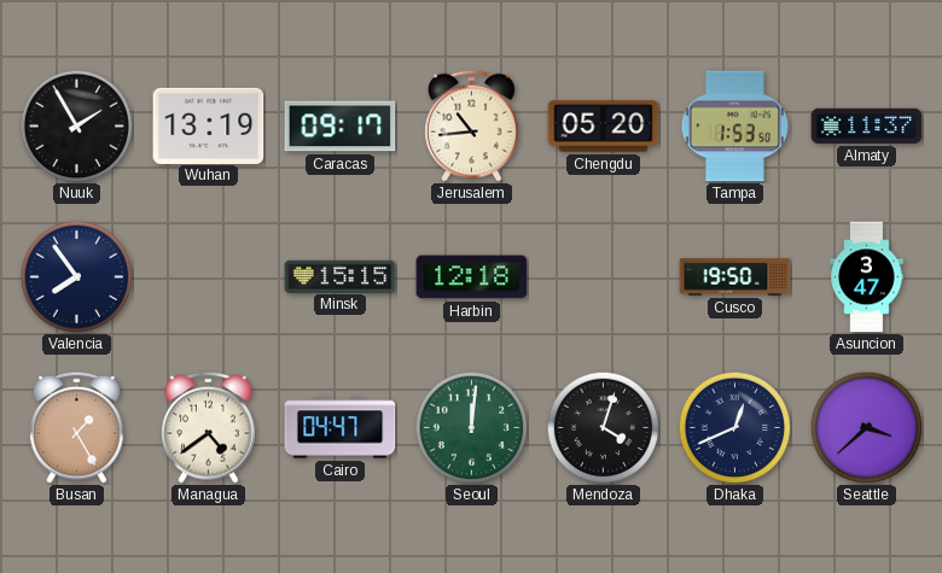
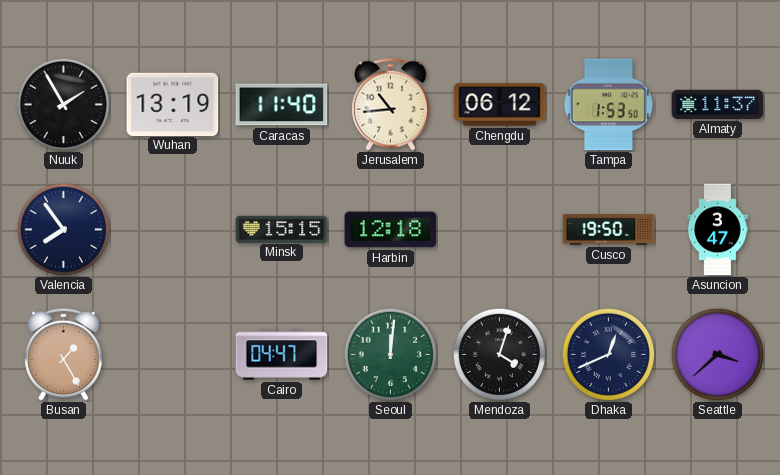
Caracas: 09:17 -> 11:40
Chengdu: 05:20 -> 06:12
Managua: 4:39 -> none
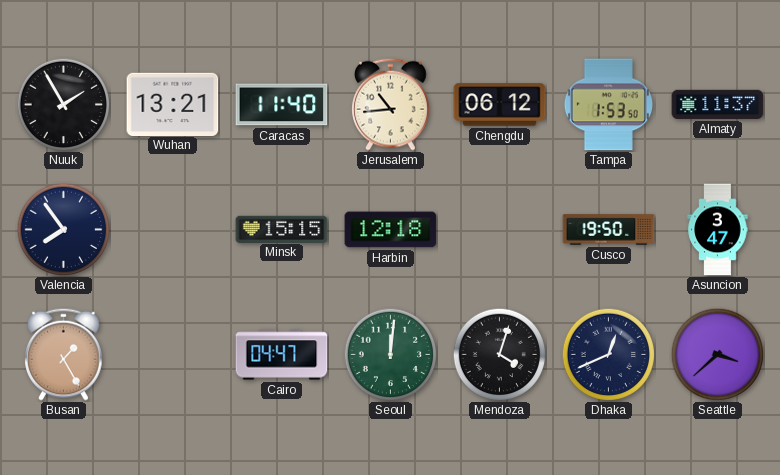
Wuhan: 13:19 -> 13:21
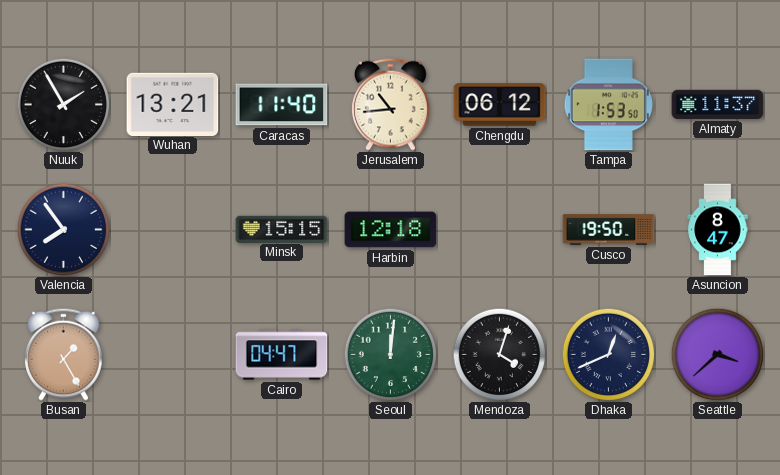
Asuncion: 3:47 -> 8:47
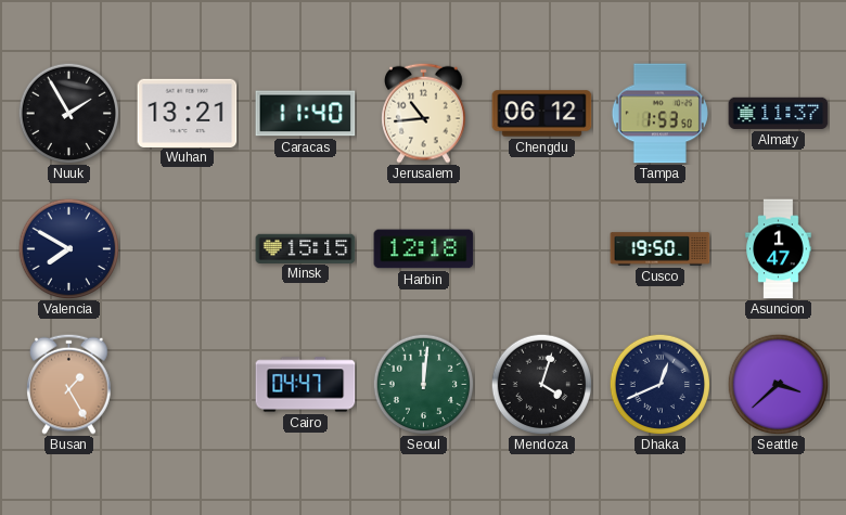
Valencia: 7:54 -> 7:50
Asuncion: 8:47 -> 1:47
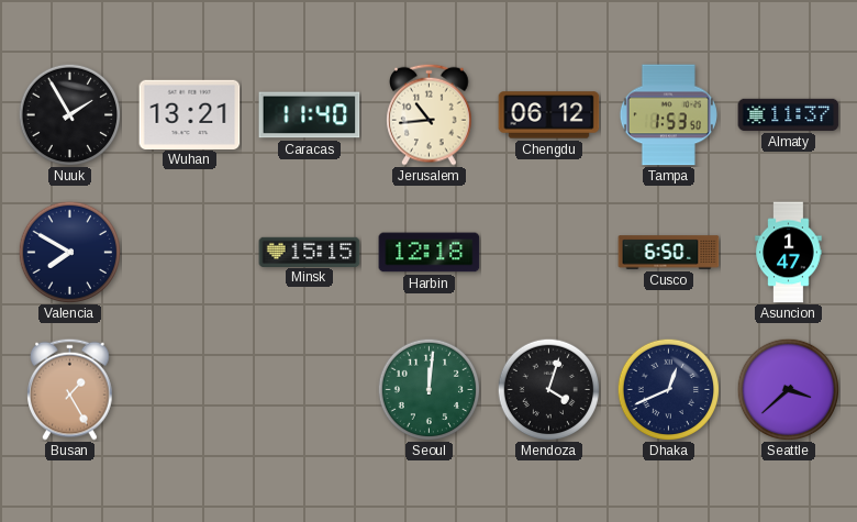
Cusco: 19:50 -> 6:50
Cairo: 04:47 -> none
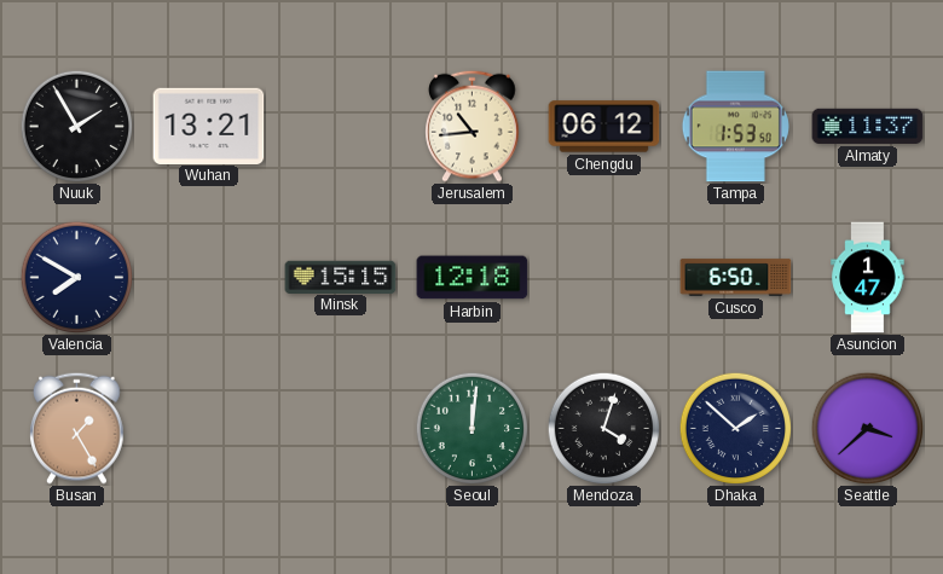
Caracas: 11:40 -> none
Dhaka: 12:41 -> 1:52
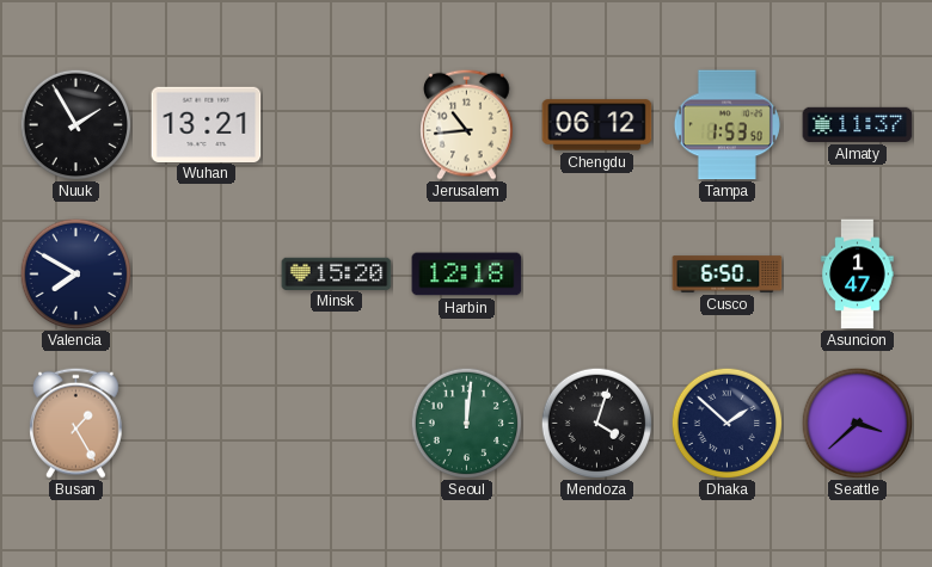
Minsk: 15:15 -> 15:20
